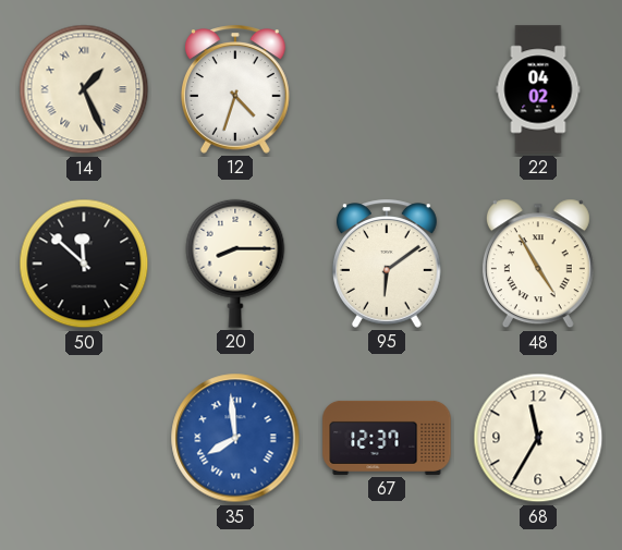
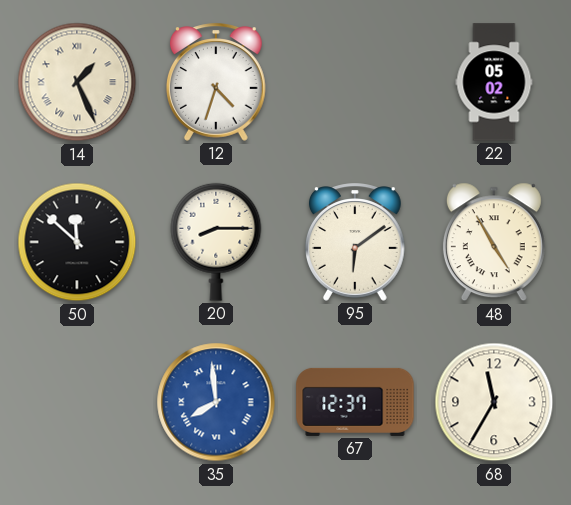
22: 04:02 -> 05:02
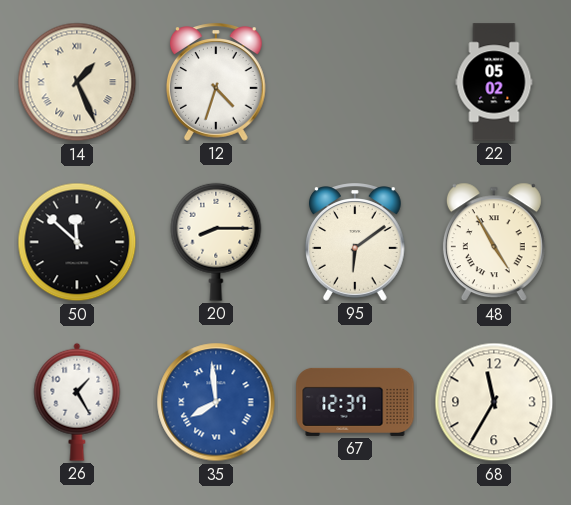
26: none -> 1:25
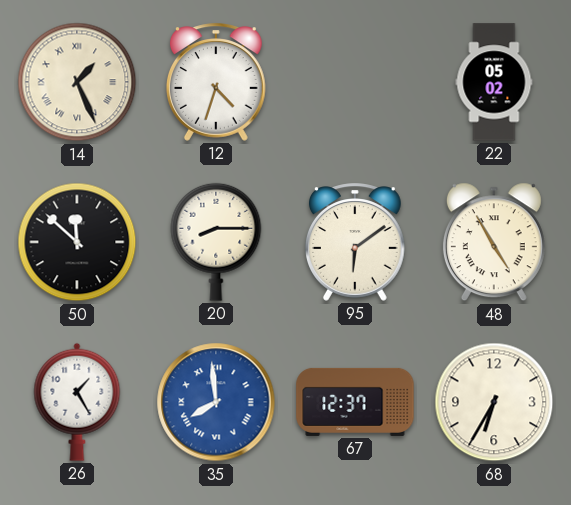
68: 11:35 -> 6:35
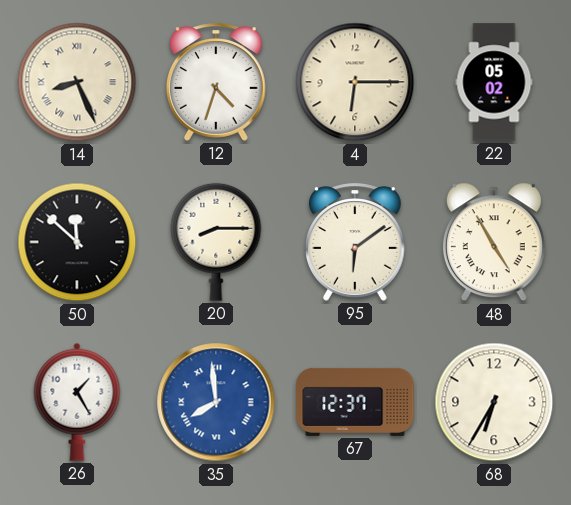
14: 1:26 -> 8:26
4: none -> 6:15
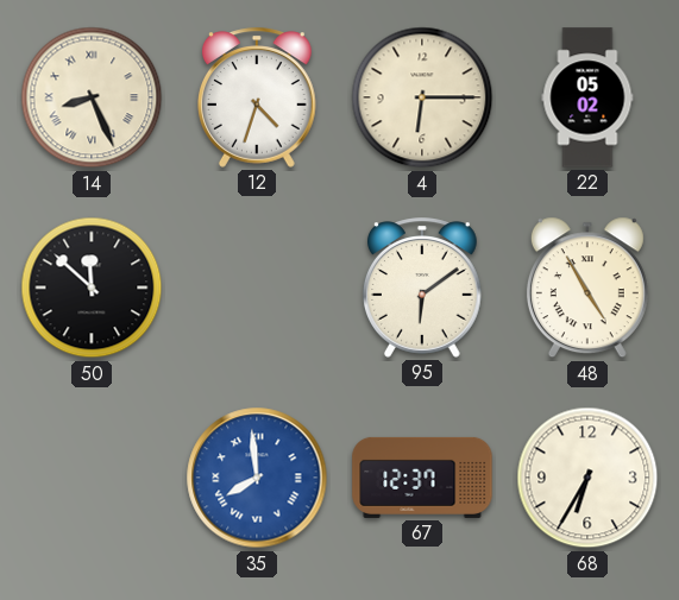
20: 8:15 -> none
26: 1:25 -> none
